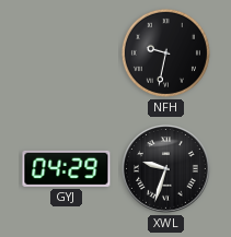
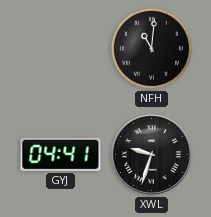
NFH: 9:32 -> 11:01
GYJ: 04:29 -> 04:41
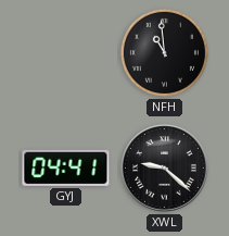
NFH: 11:01 -> 10:59
XWL: 9:33 -> 9:22
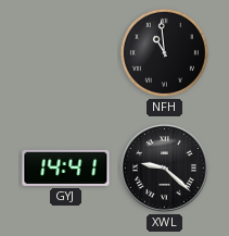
GYJ: 04:41 -> 14:41
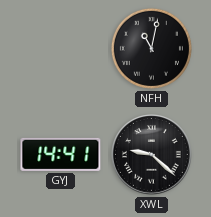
NFH: 10:59 -> 11:02
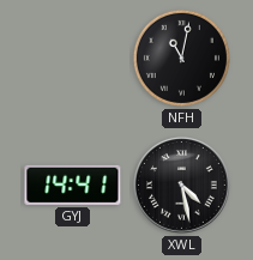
XWL: 9:22 -> 4:28
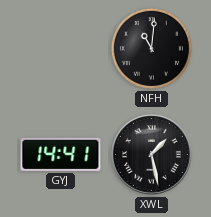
NFH: 11:02 -> 11:01
XWL: 4:28 -> 1:28
